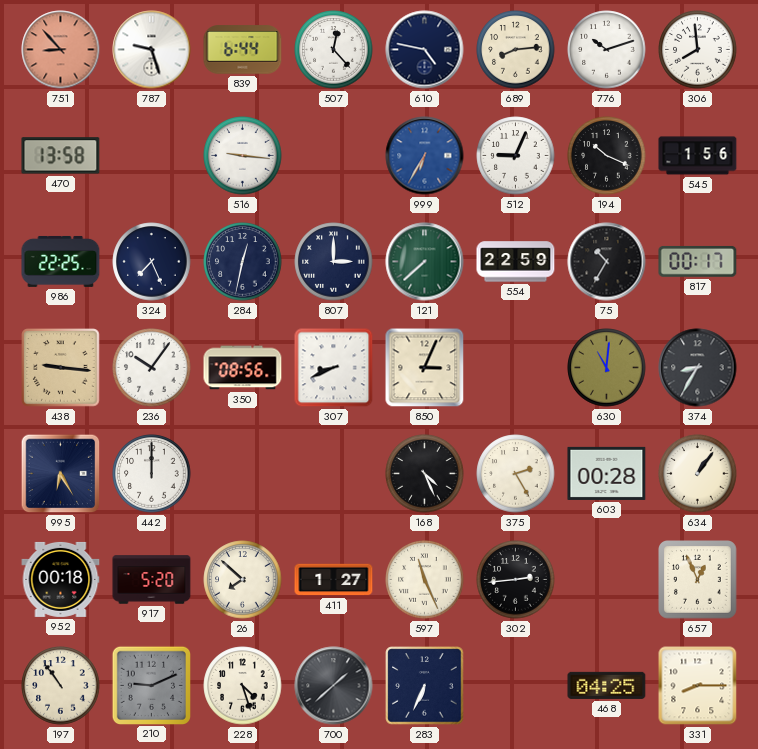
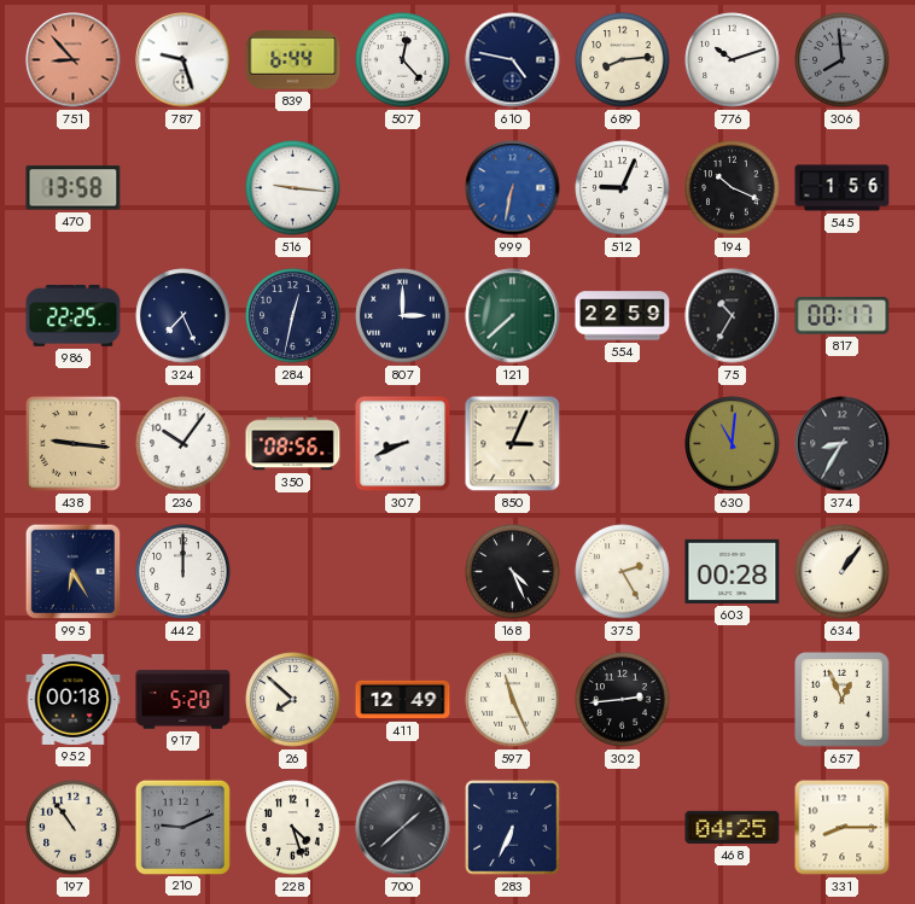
306 dial: white -> grey
999: 6:35 -> 6:32
411: 1:27 -> 12:49
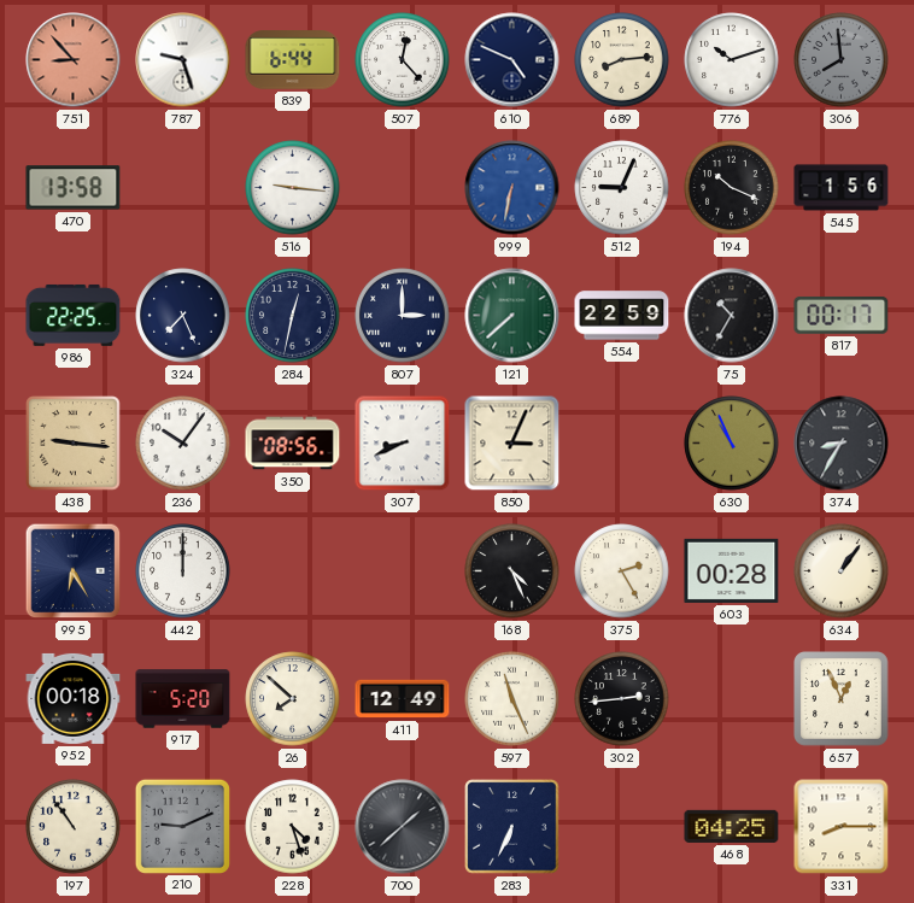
610: 4:47 -> 4:49
630: 11:01 -> 10:56
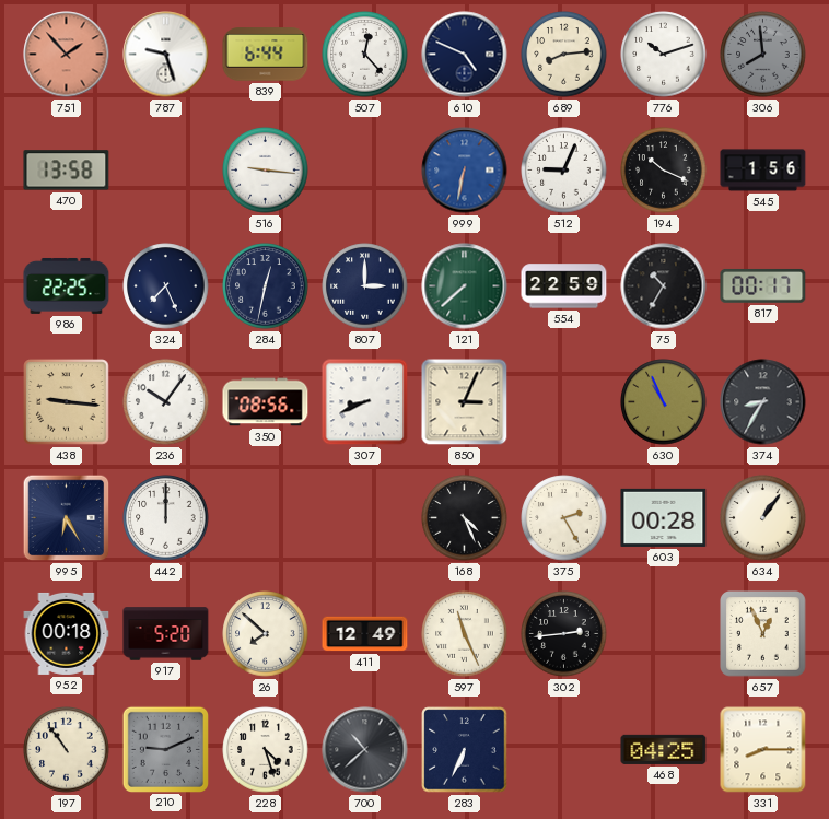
751: 8:53 -> 1:53
700: 1:38 -> 10:38
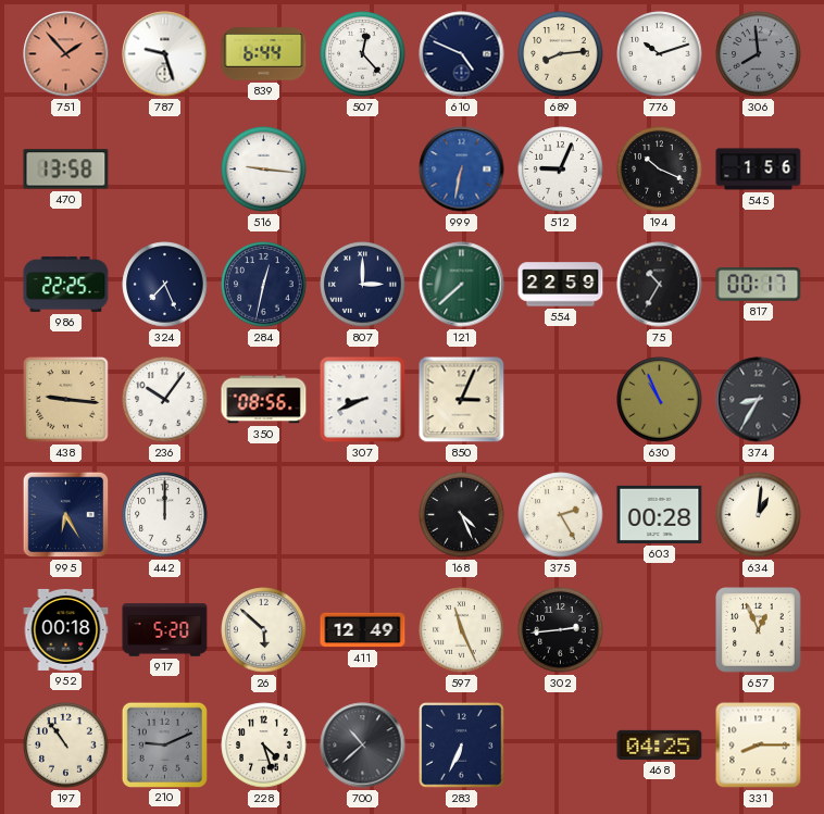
634: 1:06 -> 1:01
26: 7:52 -> 5:52
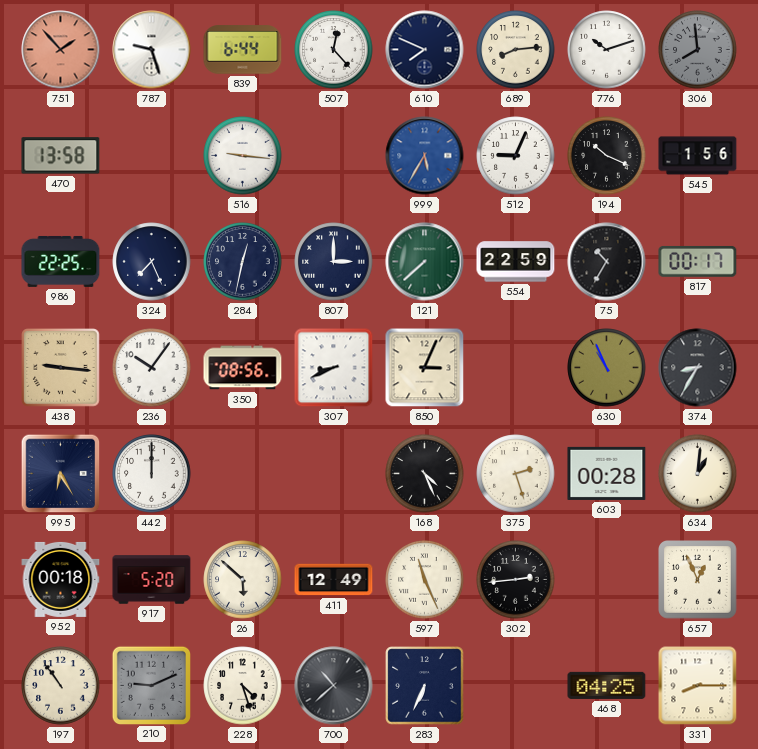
610: 4:49 -> 7:49
999: 6:32 -> 5:35
375: 2:25 -> 2:27
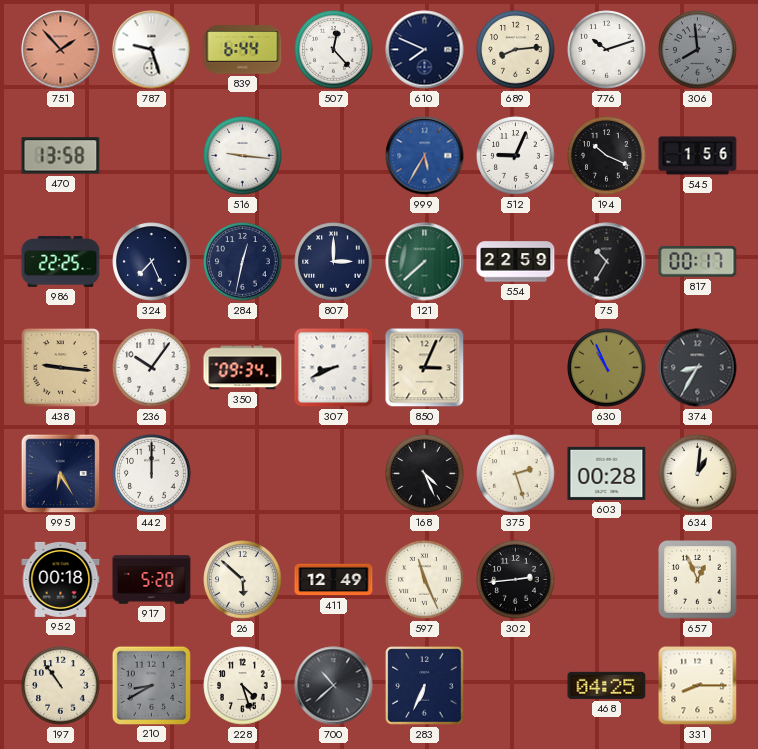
350: 08:56 -> 09:34
210: 9:11 -> 8:40
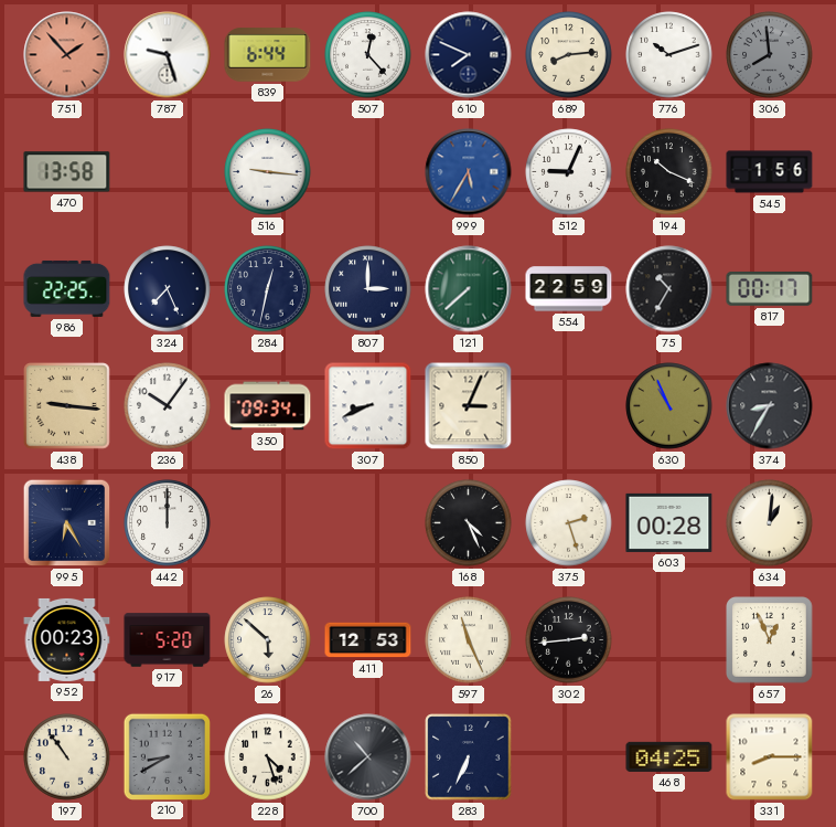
952: 00:18 -> 00:23
411: 12:49 -> 12:53
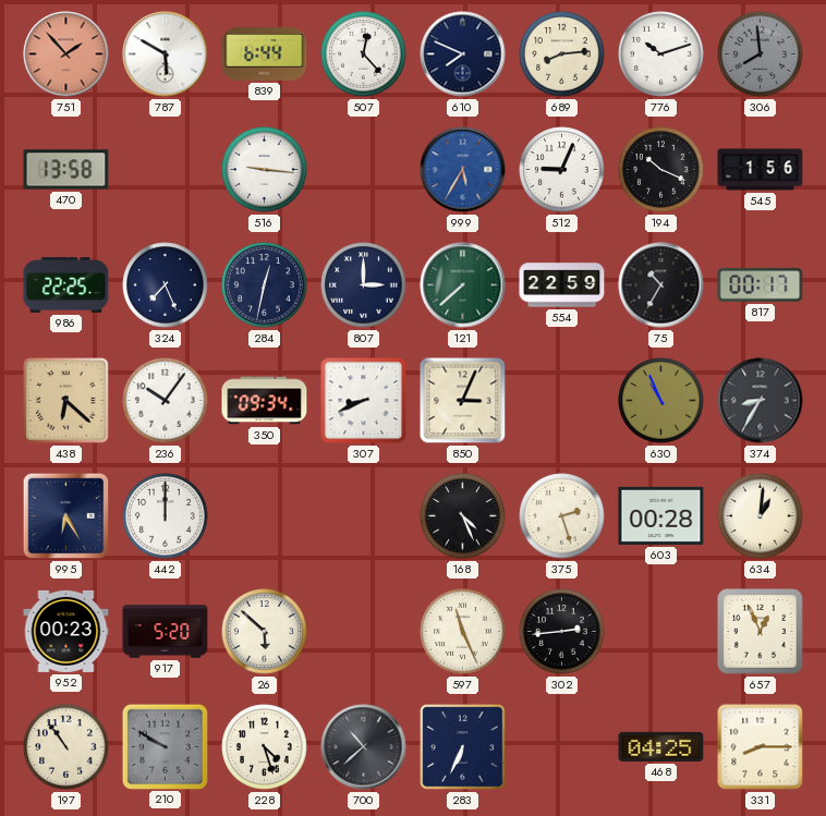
787: 9:27 -> 5:50
438: 9:16 -> 6:22
411: 12:53 -> none
210: 8:40 -> 9:50
